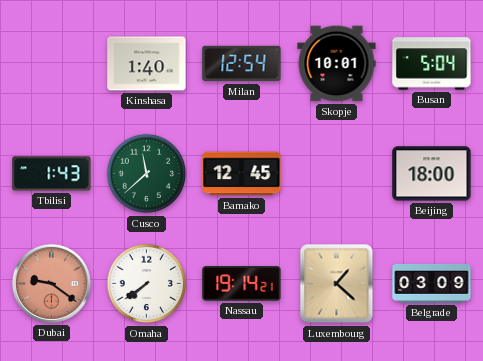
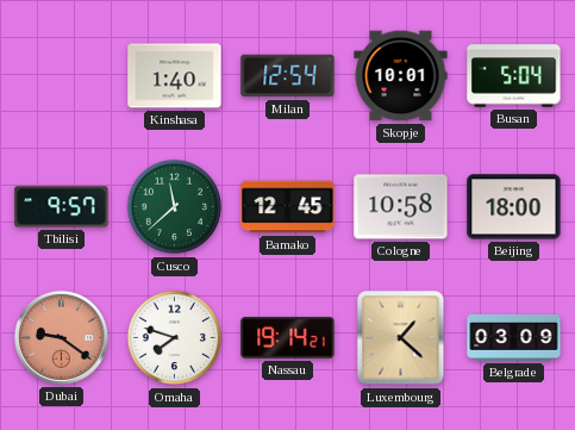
Tbilisi: 1:43 -> 9:57
Cologne: none -> 10:58
Omaha: 7:39 -> 7:48
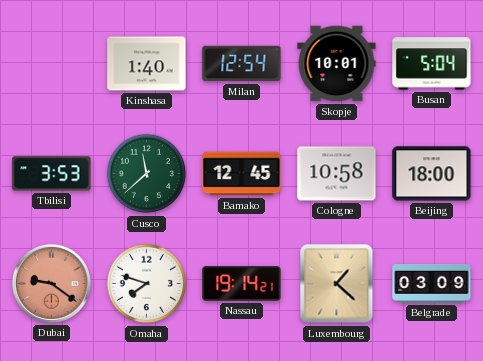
Tbilisi: 9:57 -> 3:53
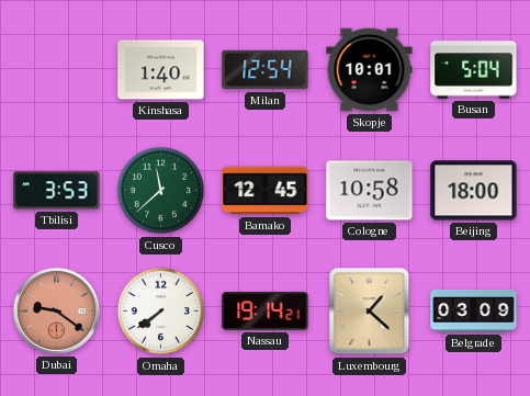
Omaha: 7:48 -> 7:39
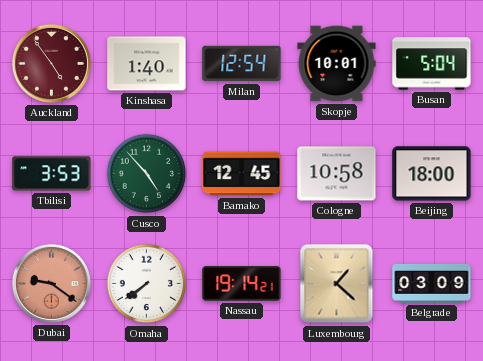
Auckland: none -> 4:54
Cusco: 11:38 -> 4:53
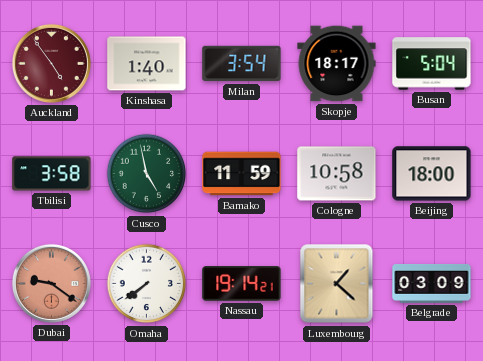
Milan: 12:54 -> 3:54
Skopje: 10:01 -> 18:17
Tbilisi: 3:53 -> 3:58
Cusco: 4:53 -> 4:58
Bamako: 12:45 -> 11:59
